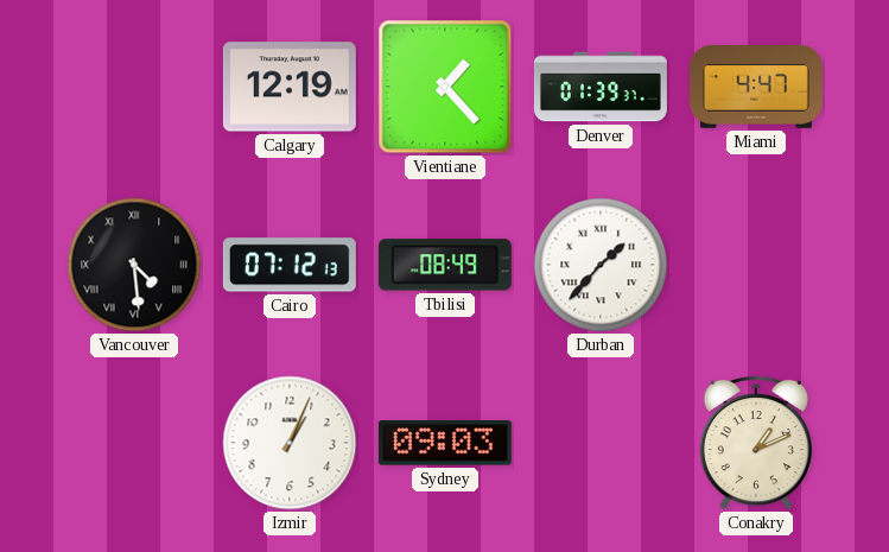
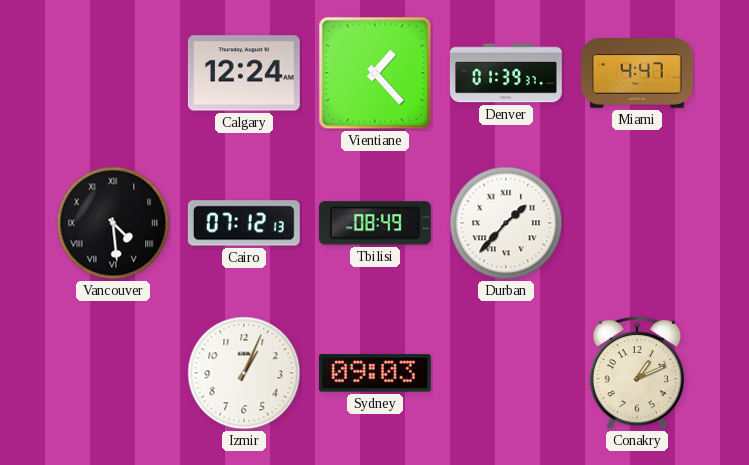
Calgary: 12:19 -> 12:24
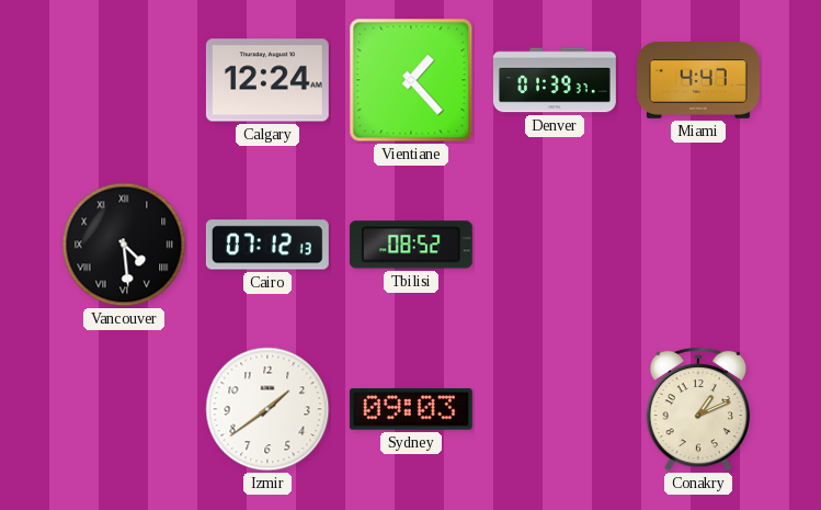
Tbilisi: 08:49 -> 08:52
Durban: 1:37 -> none
Izmir: 1:04 -> 1:39
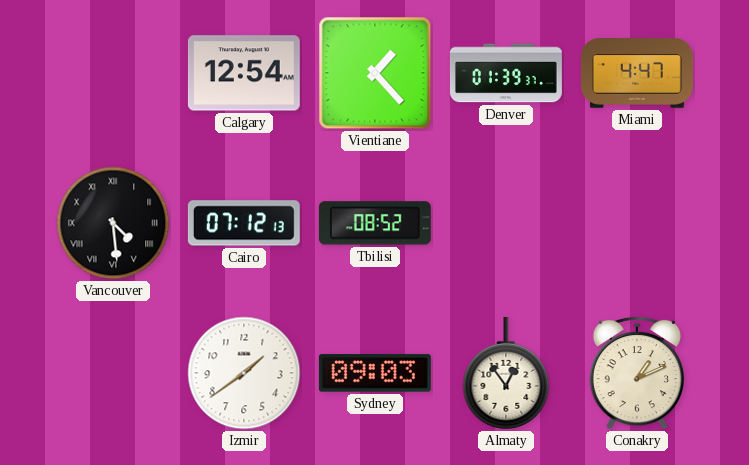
Calgary: 12:24 -> 12:54
Almaty: none -> 12:54
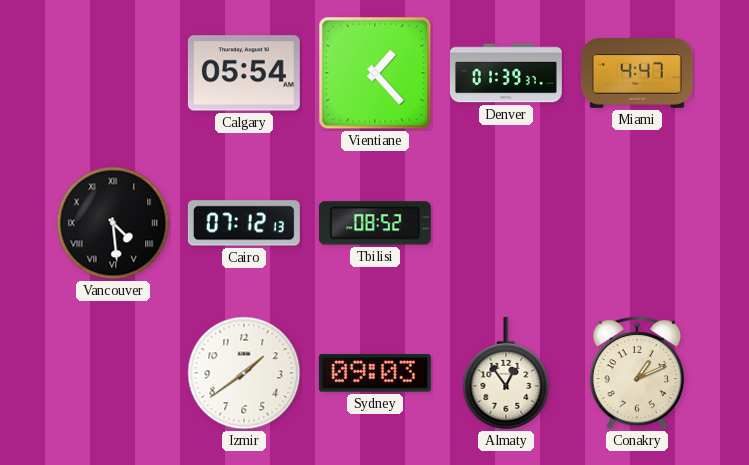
Calgary: 12:54 -> 05:54
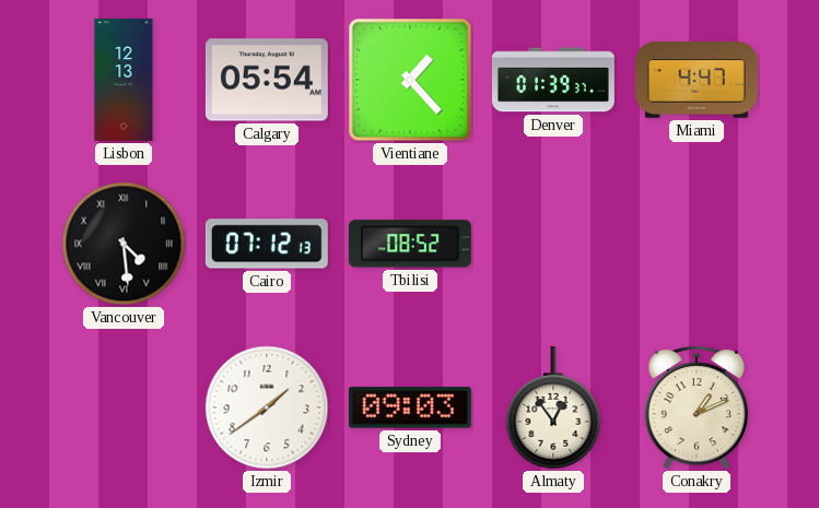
Lisbon: none -> 12:13
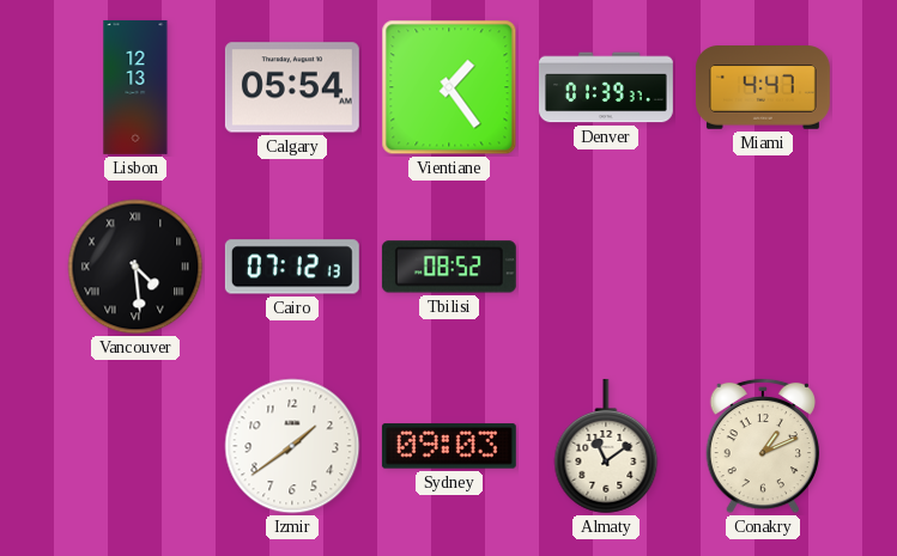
Vientiane: 1:23 -> 1:24
Almaty: 12:54 -> 11:09
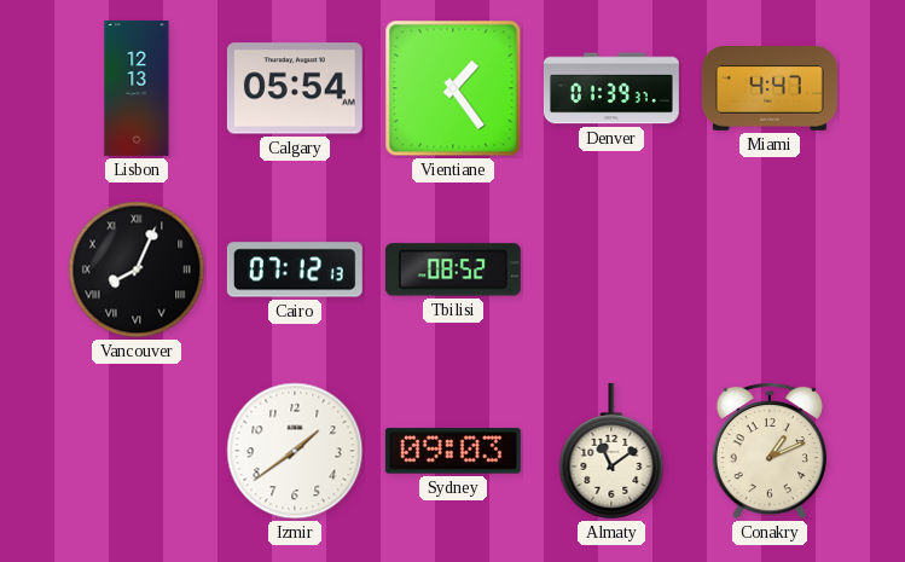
Vancouver: 4:29 -> 8:04
